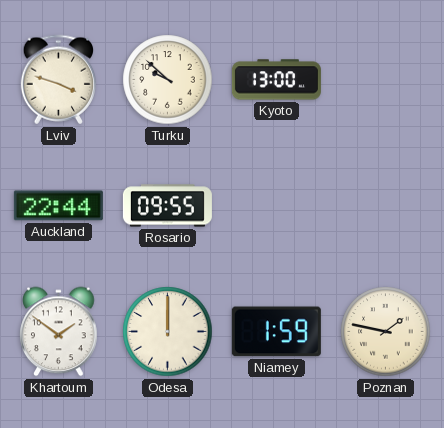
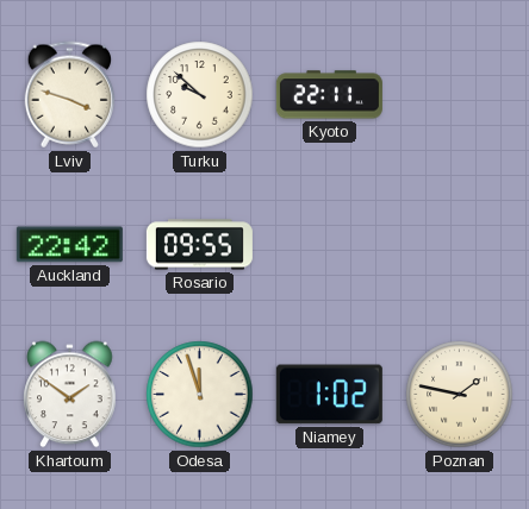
Kyoto: 13:00 -> 22:11
Auckland: 22:44 -> 22:42
Odesa: 12:00 -> 11:57
Niamey: 1:59 -> 1:02
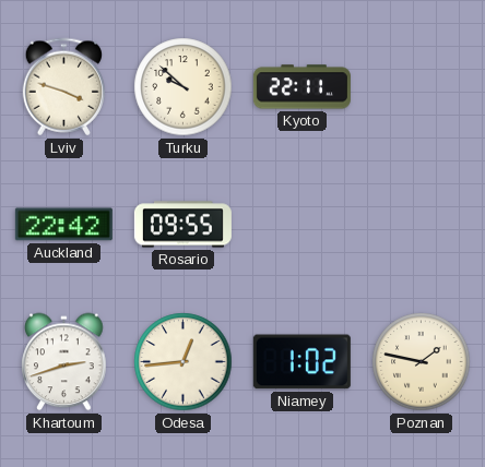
Khartoum: 1:51 -> 2:42
Odesa: 11:57 -> 12:44
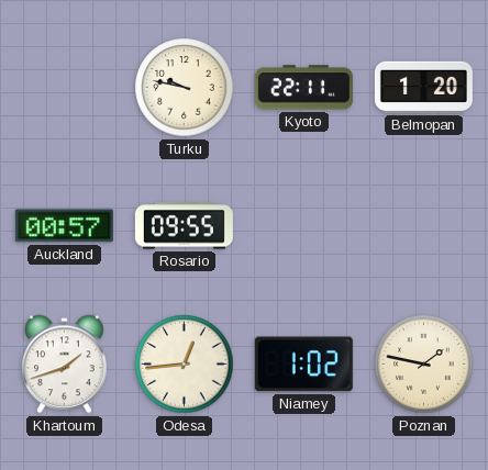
Lviv: 3:48 -> none
Turku: 9:52 -> 9:47
Belmopan: none -> 1:20
Auckland: 22:42 -> 00:57
Khartoum: 2:42 -> 1:42
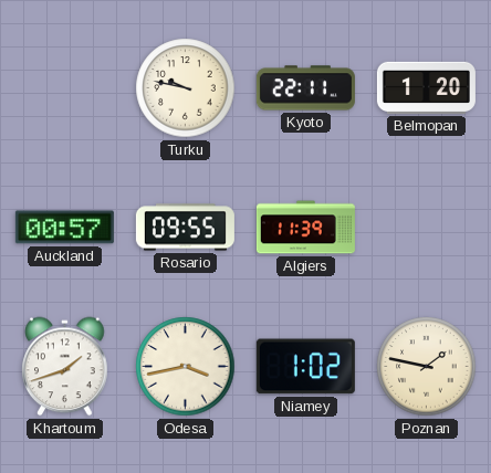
Algiers: none -> 11:39
Odesa: 12:44 -> 3:43
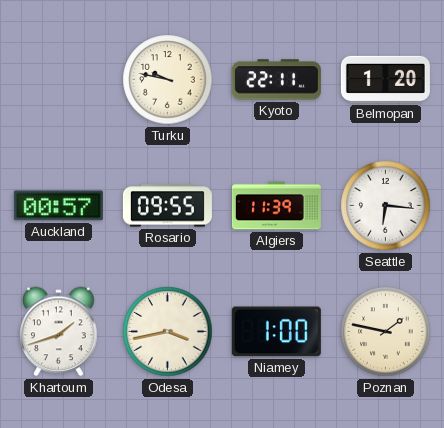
Seattle: none -> 6:16
Niamey: 1:02 -> 1:00
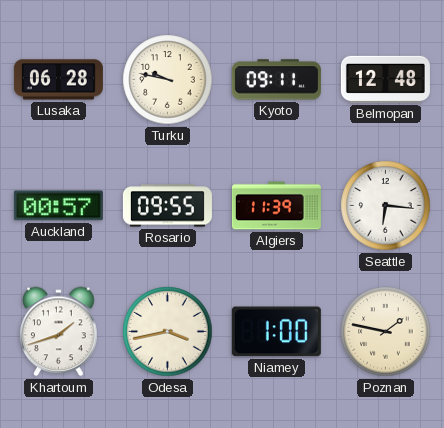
Lusaka: none -> 06:28
Kyoto: 22:11 -> 09:11
Belmopan: 1:20 -> 12:48
